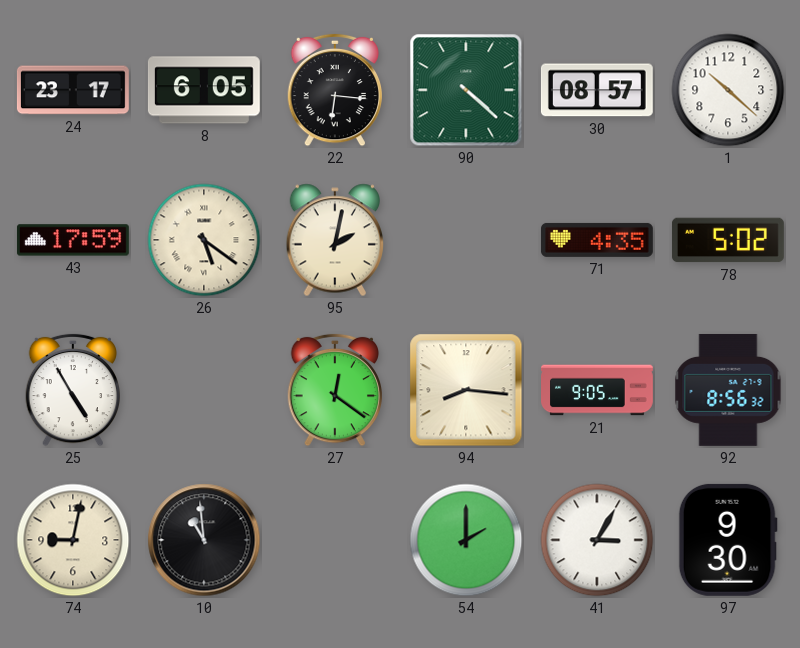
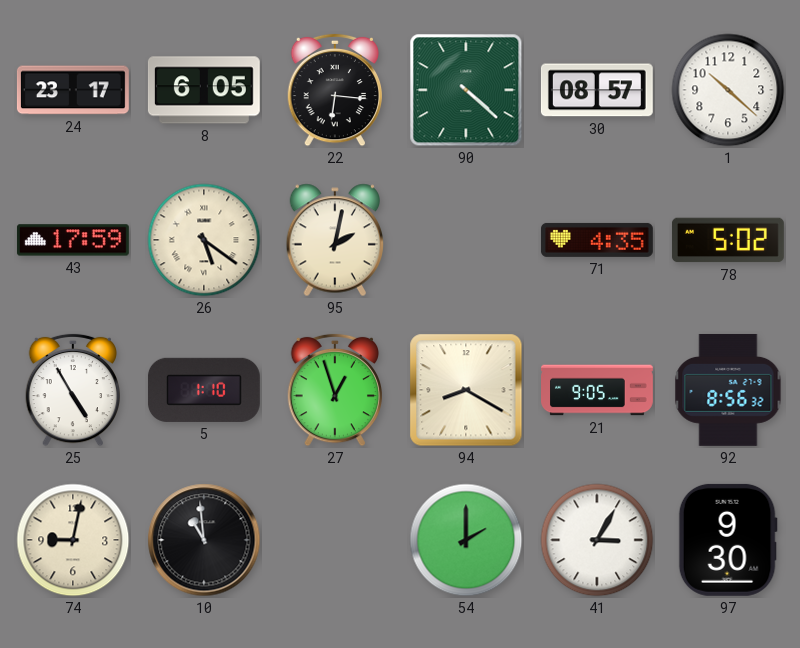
5: none -> 1:10
27: 12:21 -> 12:57
94: 8:16 -> 8:20
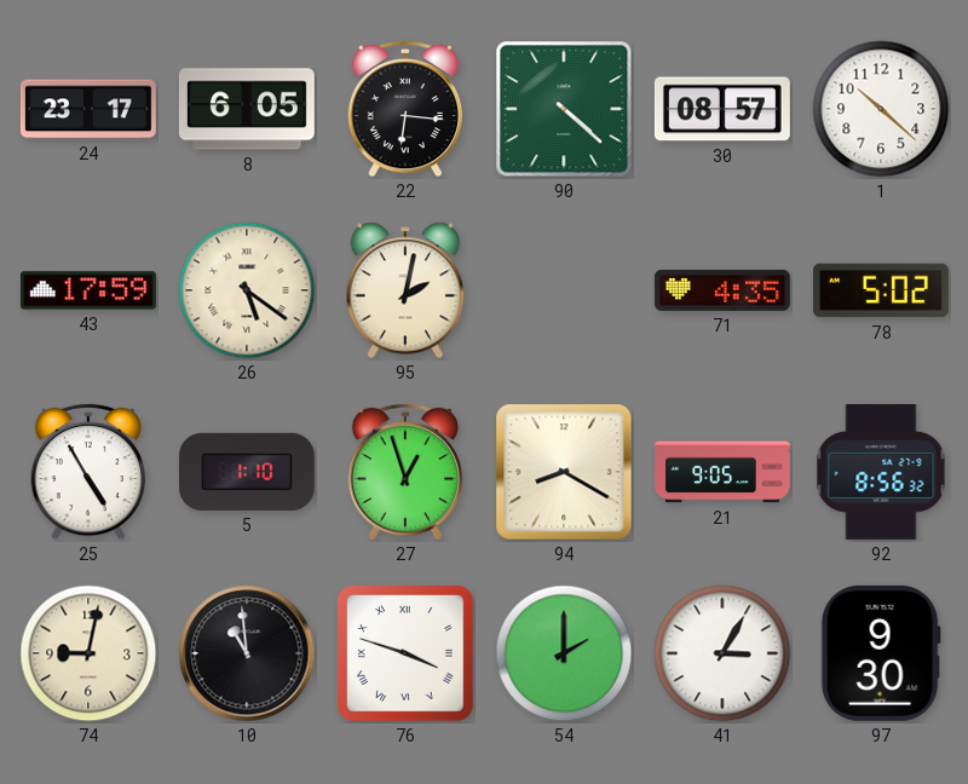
76: none -> 3:48
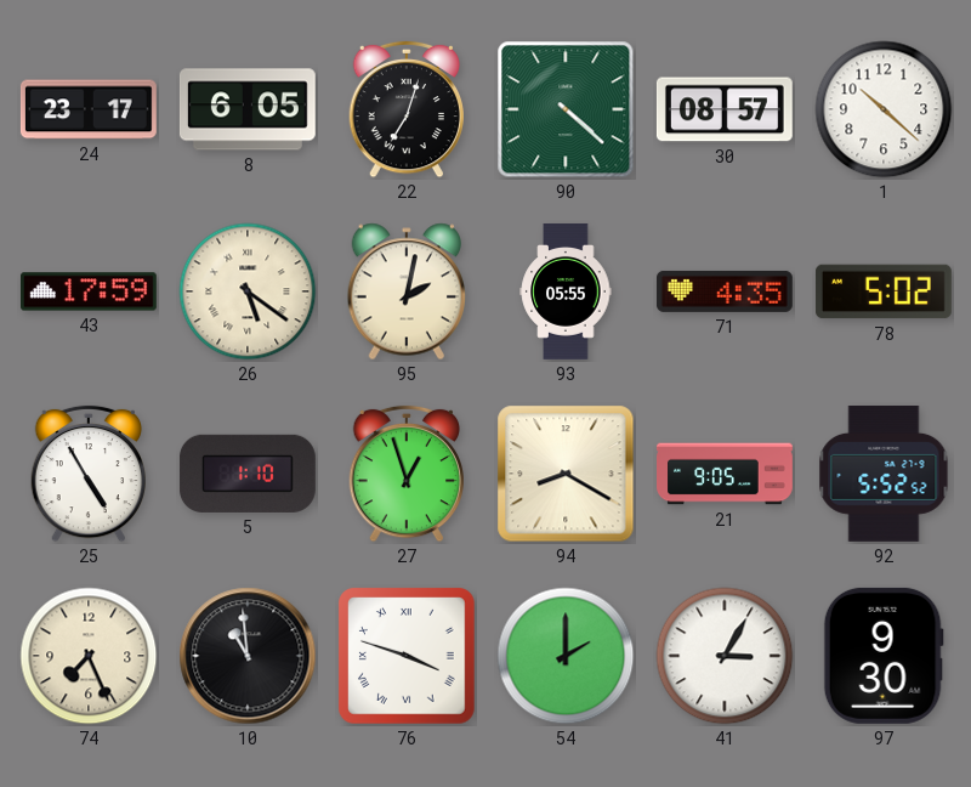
22: 6:16 -> 7:03
93: none -> 05:55
92: 8:56 -> 5:52
74: 9:02 -> 7:26
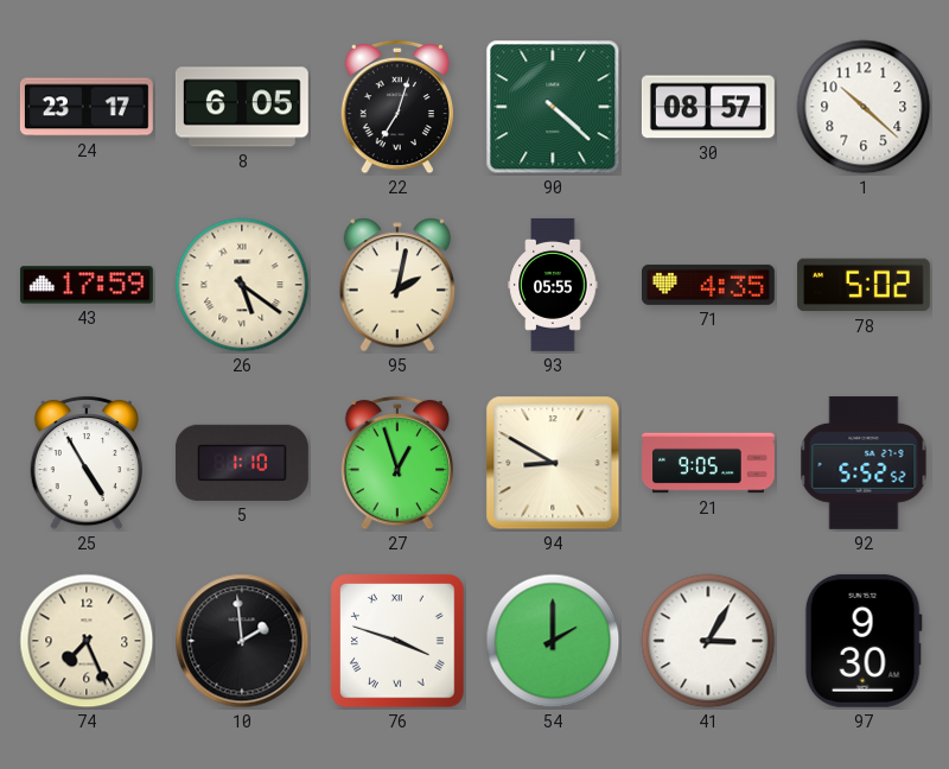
94: 8:20 -> 8:50
10: 10:59 -> 1:59
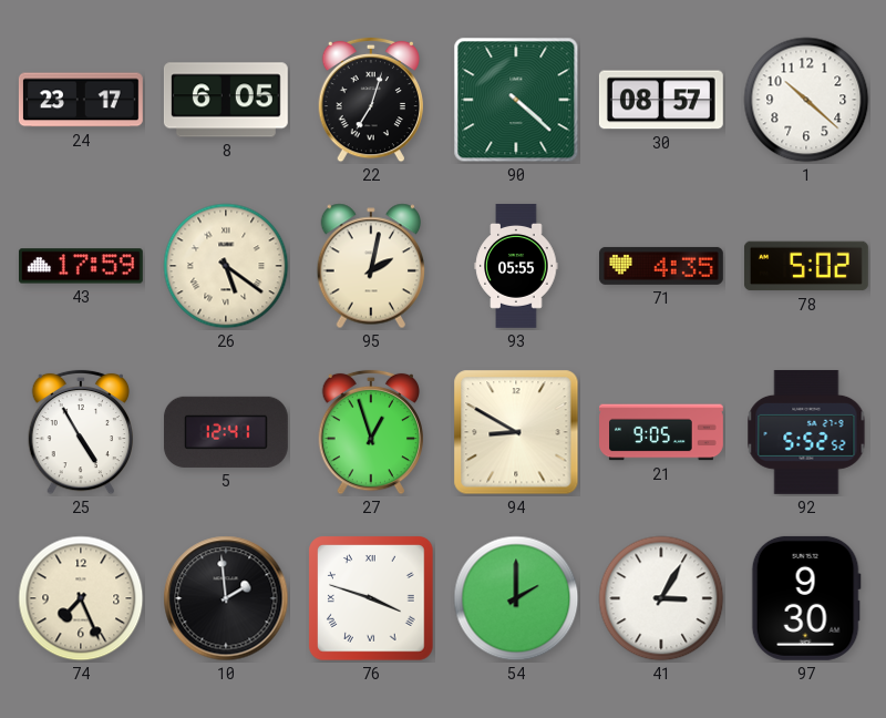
5: 1:10 -> 12:41
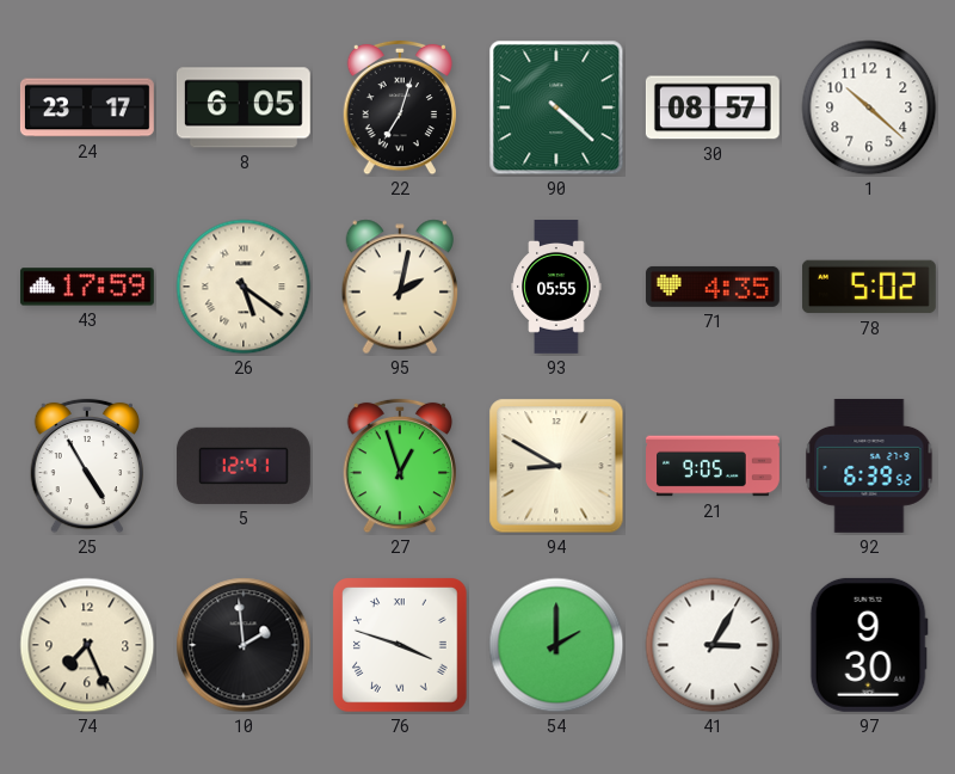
92: 5:52 -> 6:39
